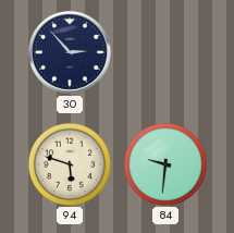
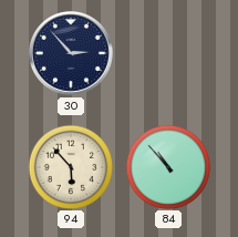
94: 5:48 -> 5:53
84: 9:31 -> 10:53
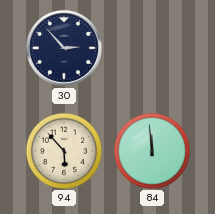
84: 10:53 -> 11:59
